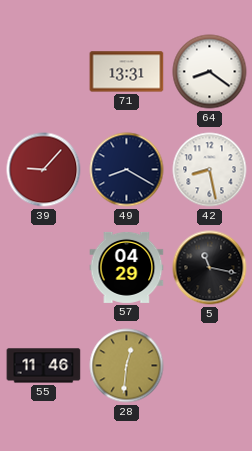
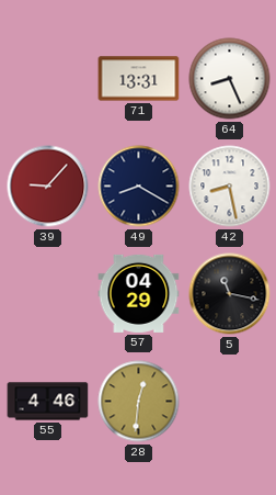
64: 8:21 -> 8:26
55: 11:46 -> 4:46
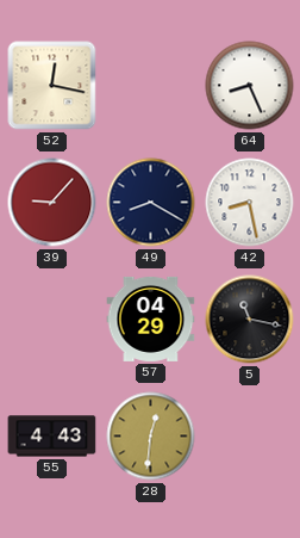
52: none -> 12:17
71: 13:31 -> none
55: 4:46 -> 4:43
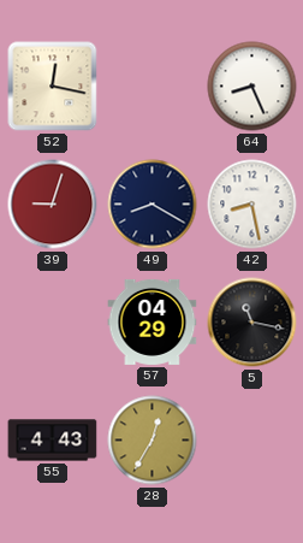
39: 9:07 -> 9:03
28: 12:31 -> 12:35
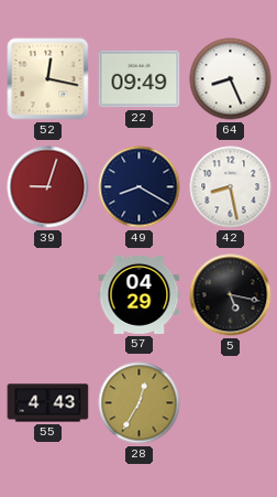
22: none -> 09:49
5: 11:17 -> 5:17
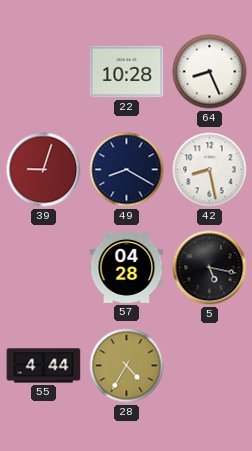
52: 12:17 -> none
22: 09:49 -> 10:28
57: 04:29 -> 04:28
55: 4:43 -> 4:44
28: 12:35 -> 4:35
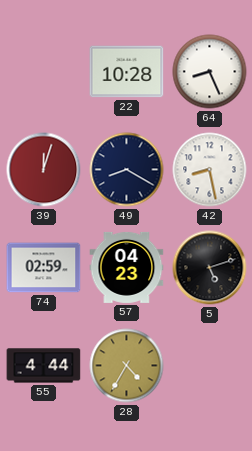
39: 9:03 -> 12:03
74: none -> 02:59
57: 04:28 -> 04:23
5: 5:17 -> 5:12
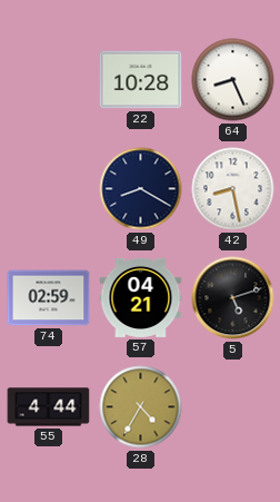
39: 12:03 -> none
57: 04:23 -> 04:21
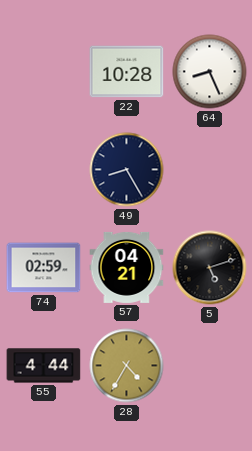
49: 8:20 -> 8:25
42: 8:28 -> none
